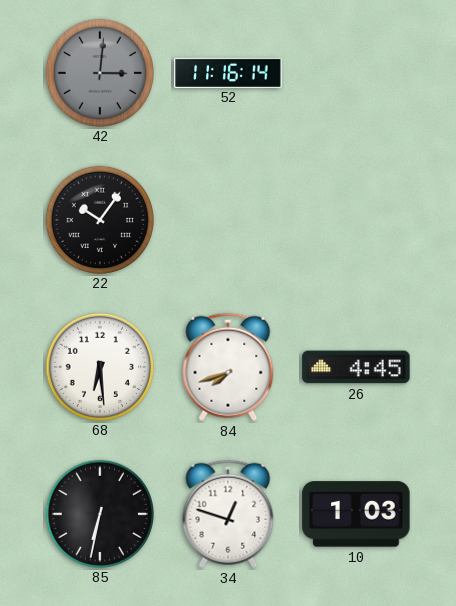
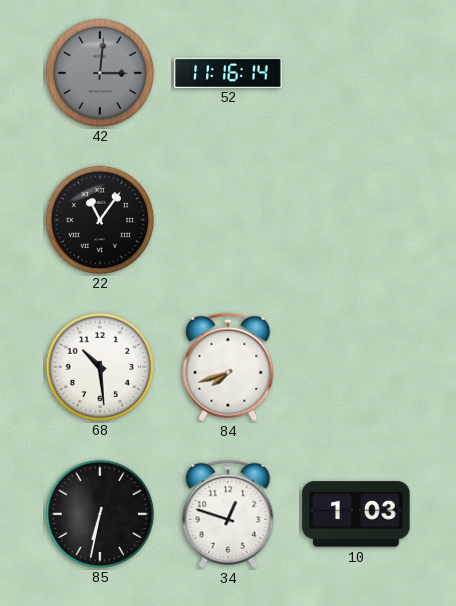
22: 10:06 -> 11:06
68: 6:29 -> 10:29
26: 4:45 -> none
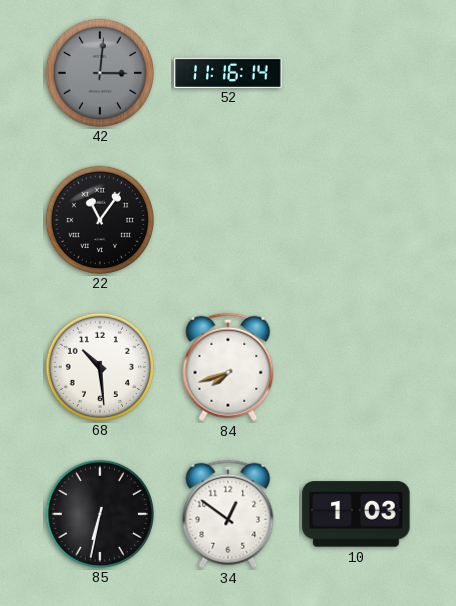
34: 12:48 -> 12:51
